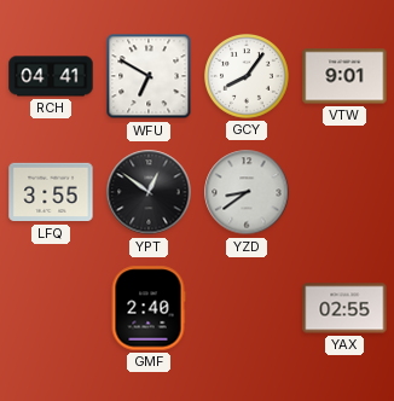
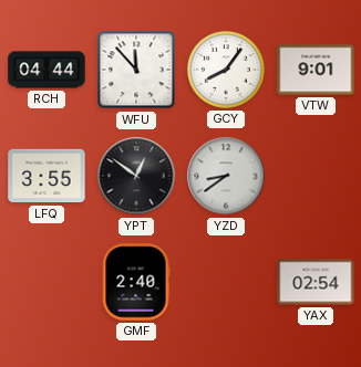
RCH: 04:41 -> 04:44
WFU: 6:50 -> 11:53
YAX: 02:55 -> 02:54
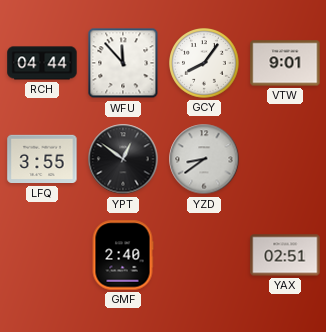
YAX: 02:54 -> 02:51
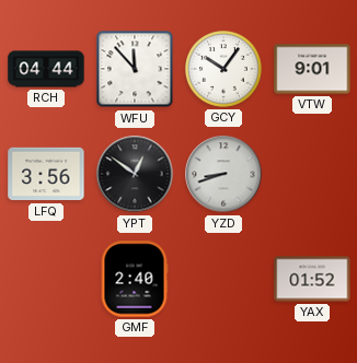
GCY: 8:06 -> 10:06
LFQ: 3:55 -> 3:56
YZD: 8:39 -> 8:42
YAX: 02:51 -> 01:52
